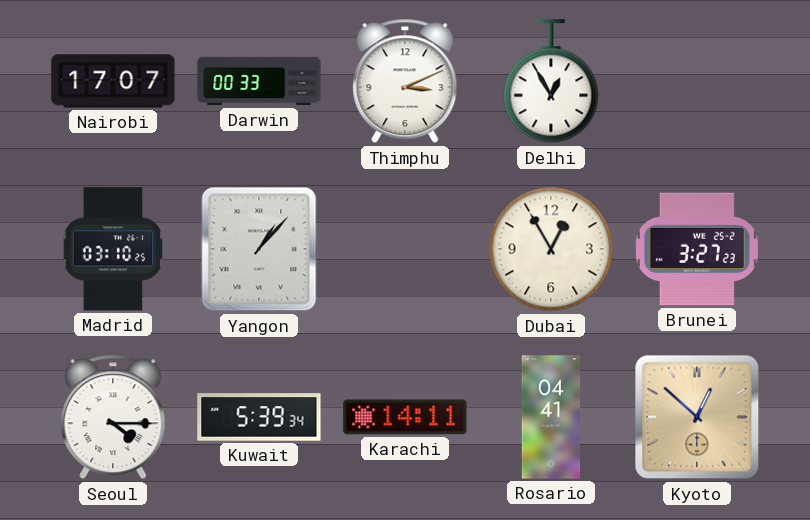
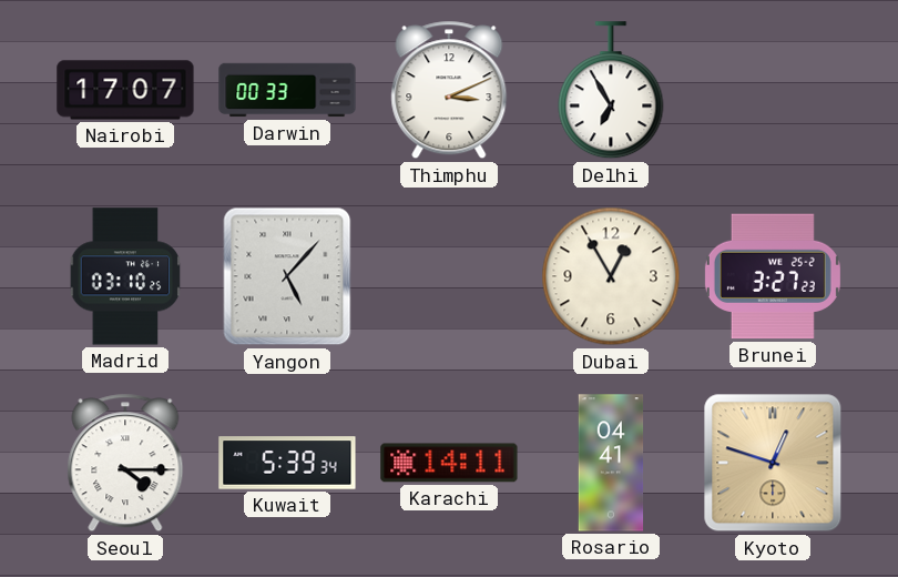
Delhi: 12:55 -> 6:55
Yangon: 1:07 -> 5:07
Kyoto: 12:52 -> 12:48
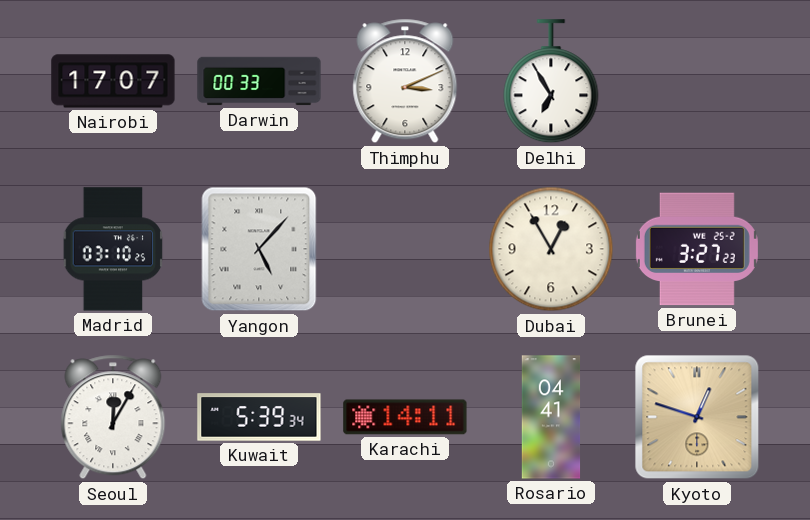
Seoul: 4:15 -> 12:05
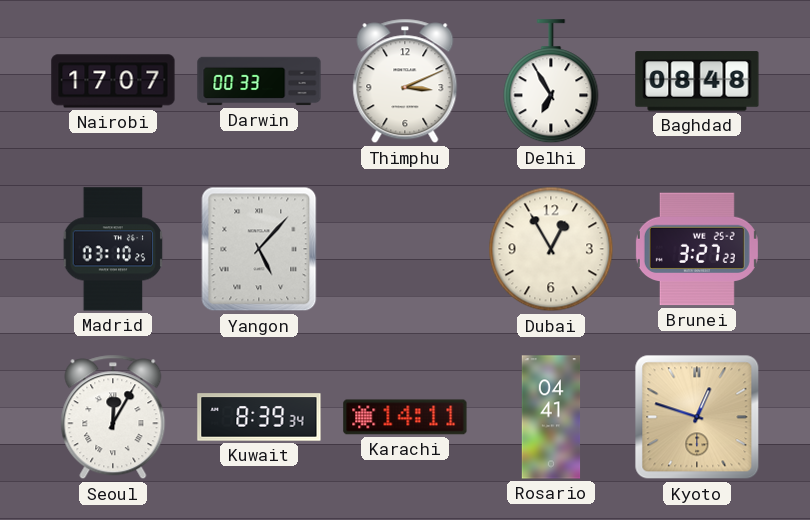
Baghdad: none -> 08:48
Kuwait: 5:39 -> 8:39
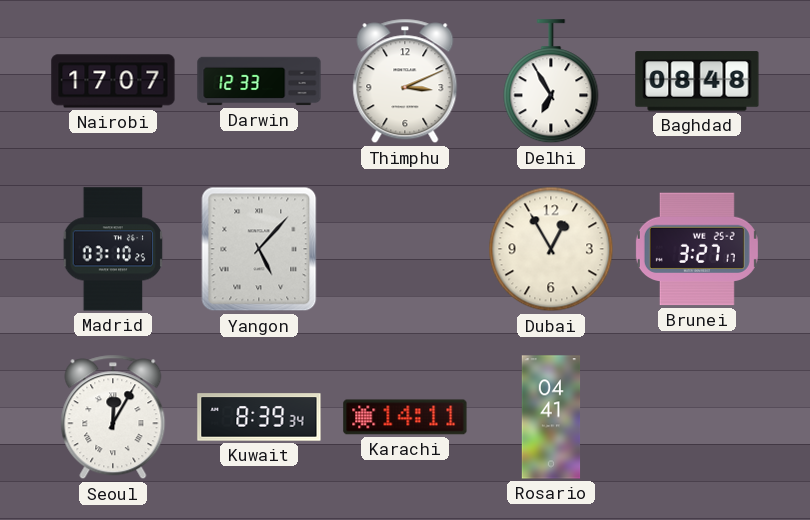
Darwin: 00:33 -> 12:33
Brunei: 3:27:23 -> 3:27:17
Kyoto: 12:48 -> none
